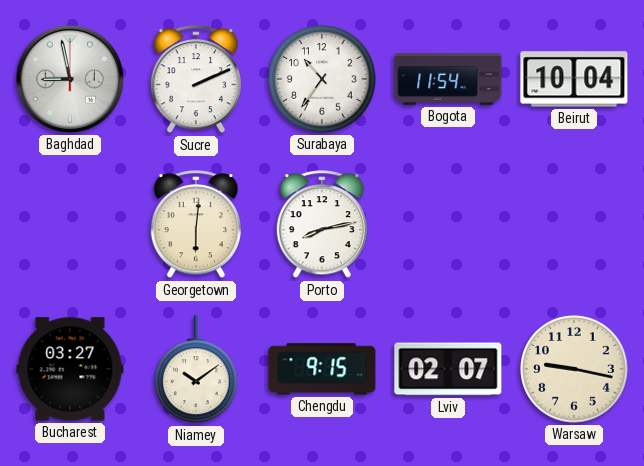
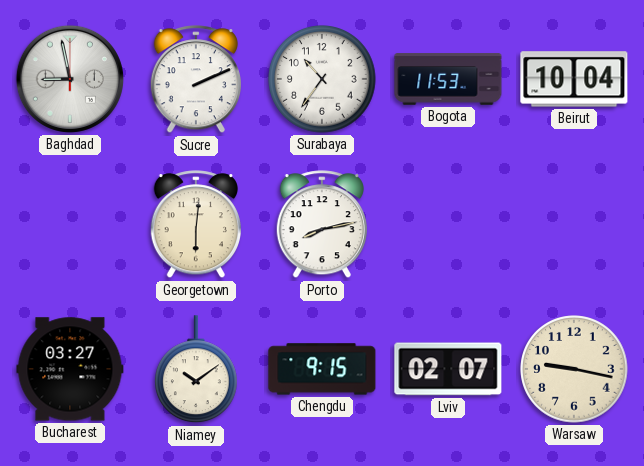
Bogota: 11:54 -> 11:53
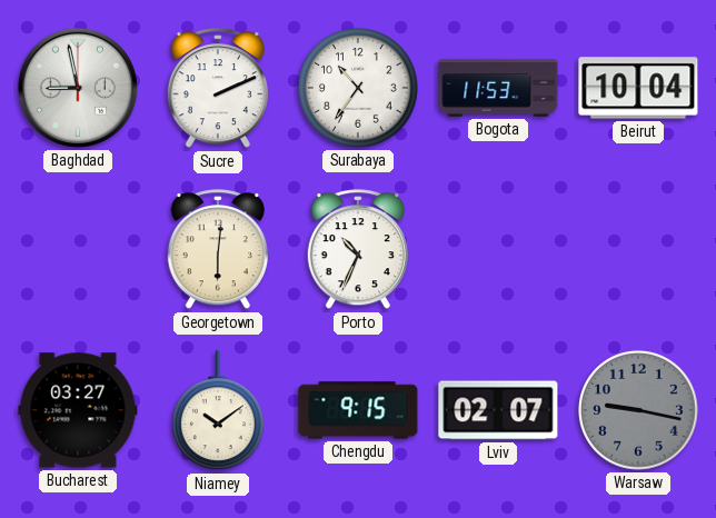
Porto: 8:13 -> 10:34
Warsaw dial: cream -> grey
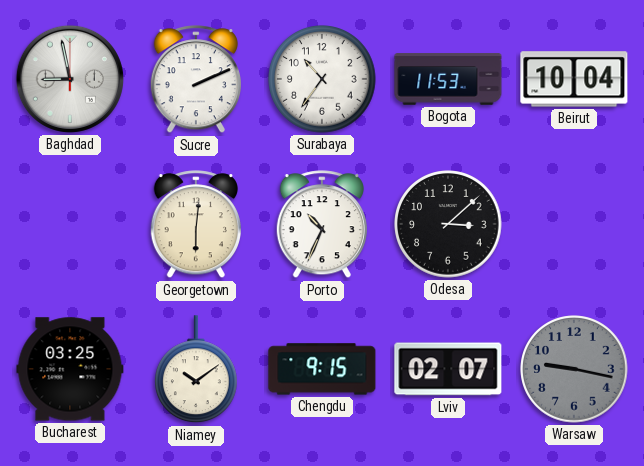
Odesa: none -> 3:08
Bucharest: 03:27 -> 03:25
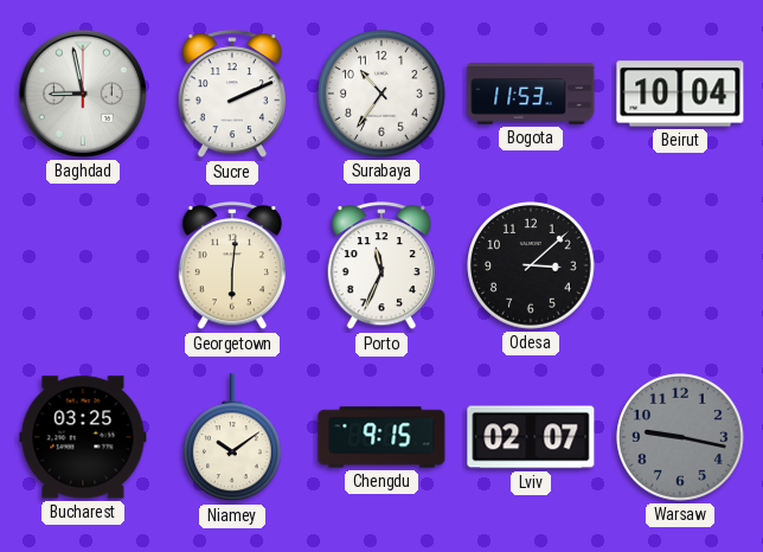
Porto: 10:34 -> 11:34
